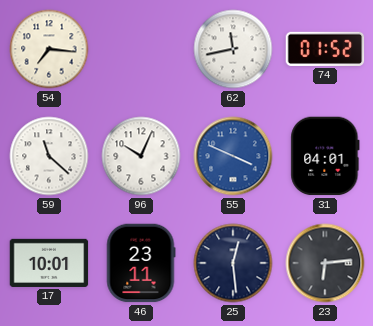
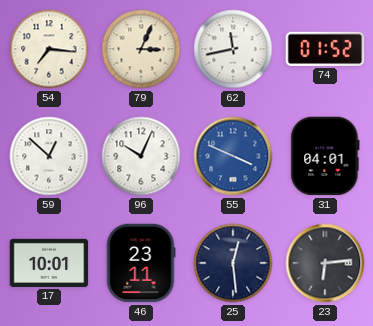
79: none -> 3:04
59: 11:22 -> 12:52
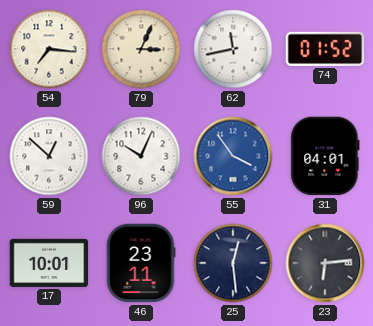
55: 3:49 -> 3:54
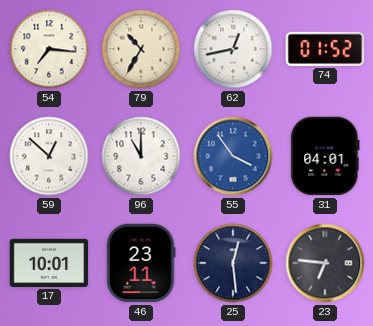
79: 3:04 -> 10:35
62: 11:43 -> 12:43
96: 10:04 -> 11:00
23: 6:14 -> 6:46
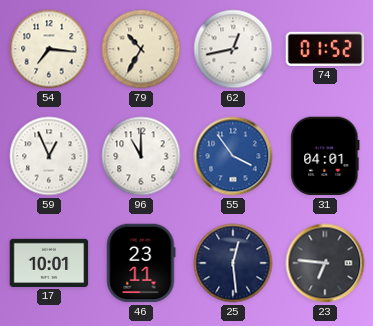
59: 12:52 -> 12:56
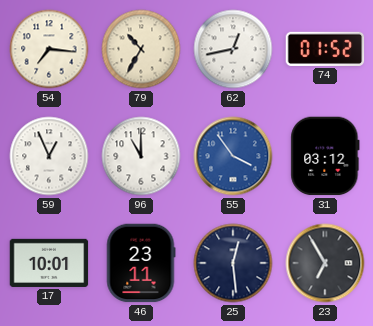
31: 04:01 -> 03:12
23: 6:46 -> 6:55
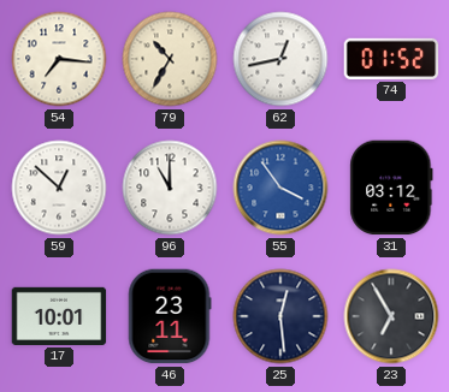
59: 12:56 -> 12:52
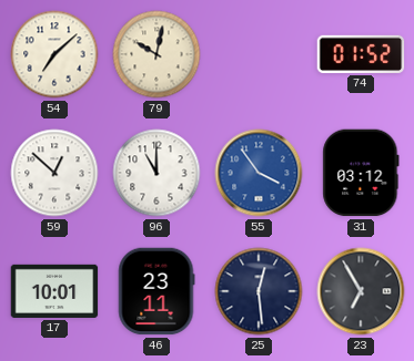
54: 7:16 -> 7:08
79: 10:35 -> 10:02
62: 12:43 -> none
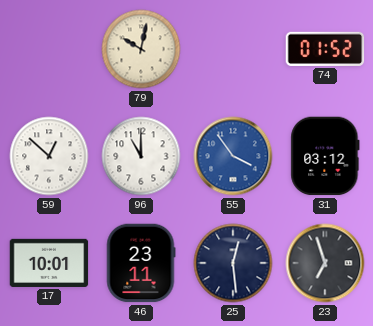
54: 7:08 -> none
23: 6:55 -> 6:57
